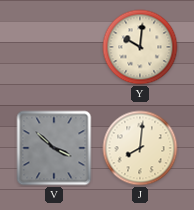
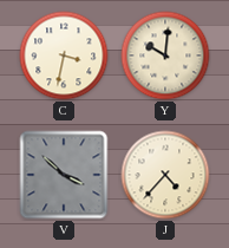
C: none -> 3:32
J: 8:01 -> 4:37
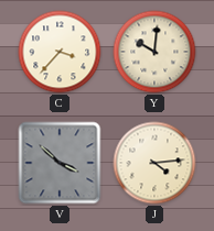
C: 3:32 -> 3:37
J: 4:37 -> 4:14
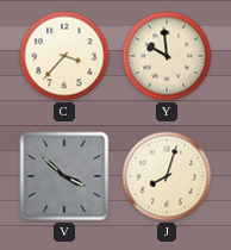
Y: 10:01 -> 9:59
J: 4:14 -> 8:03
